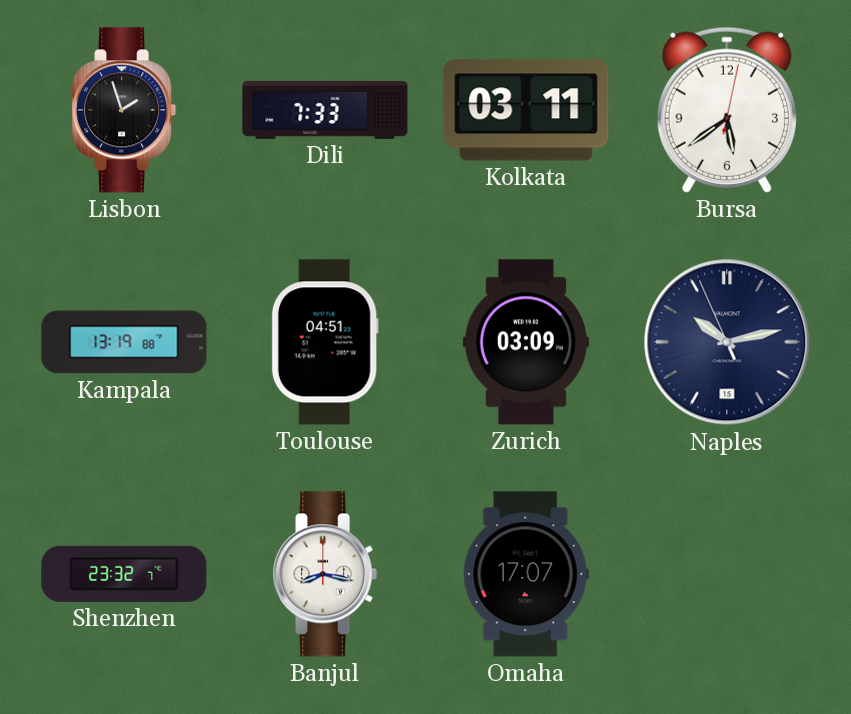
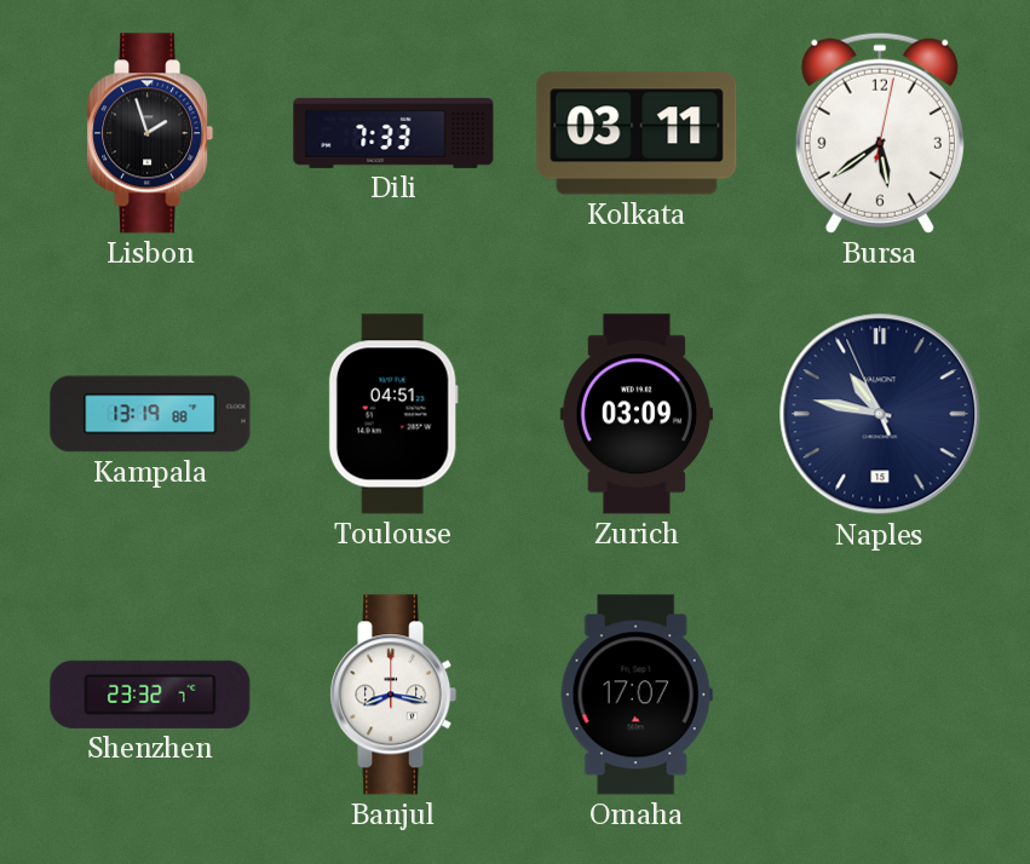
Naples: 10:12 -> 10:46
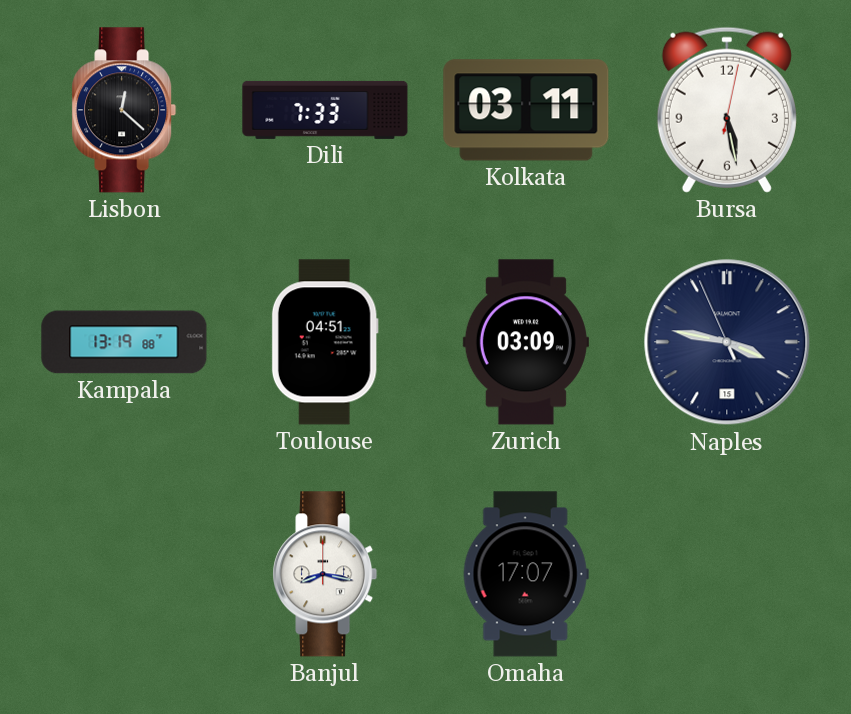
Lisbon: 1:57 -> 12:22
Bursa: 5:39 -> 5:28
Naples: 10:46 -> 3:46
Shenzhen: 23:32 -> none
